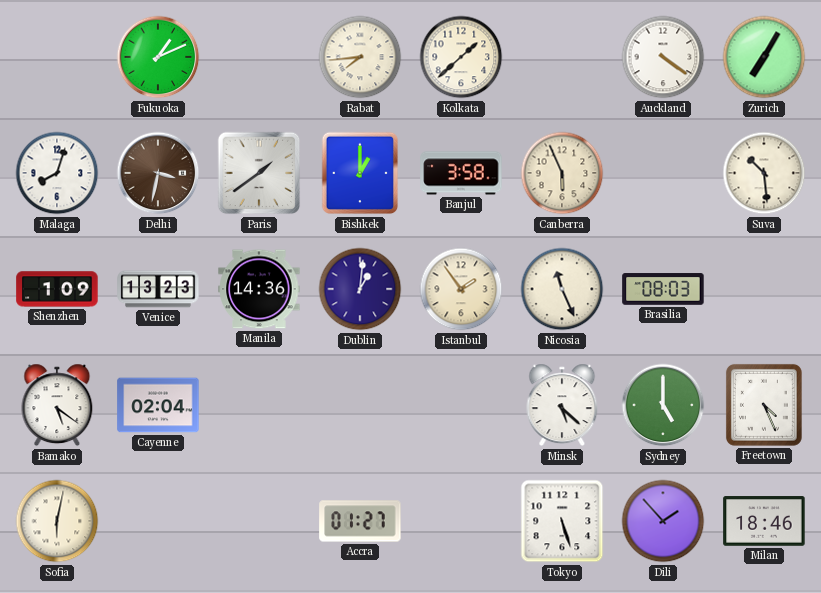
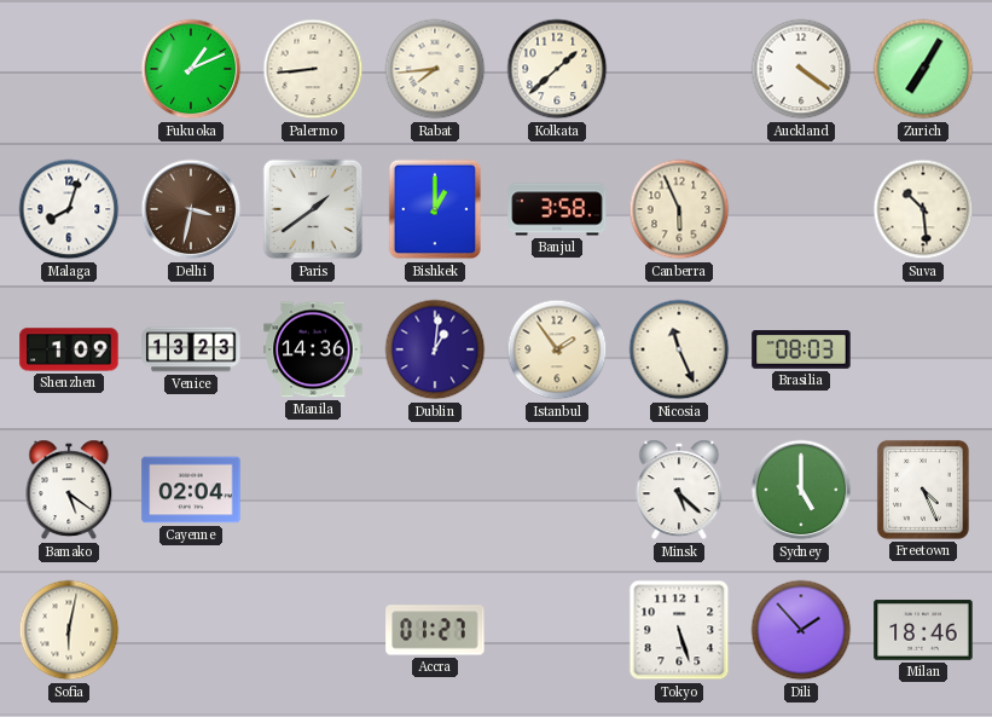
Palermo: none -> 8:44
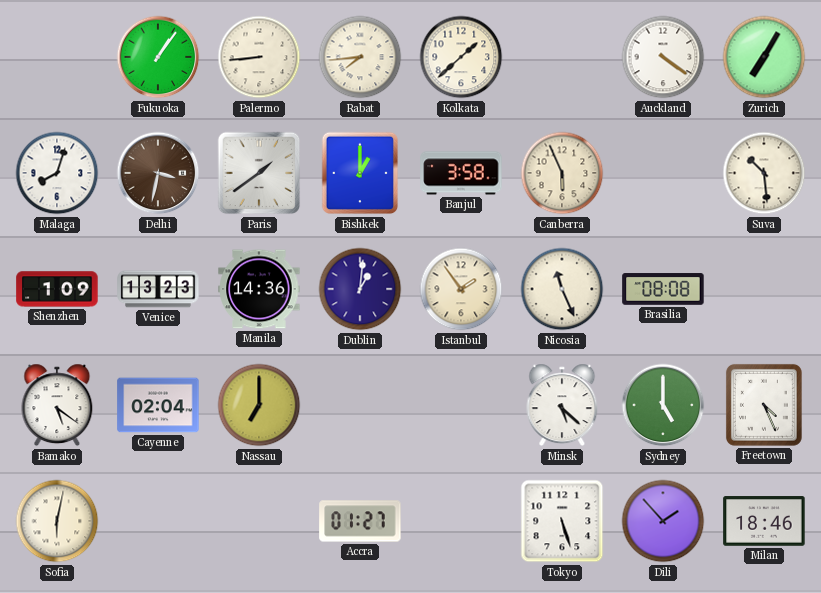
Fukuoka: 1:11 -> 1:06
Brasilia: 08:03 -> 08:08
Nassau: none -> 7:00
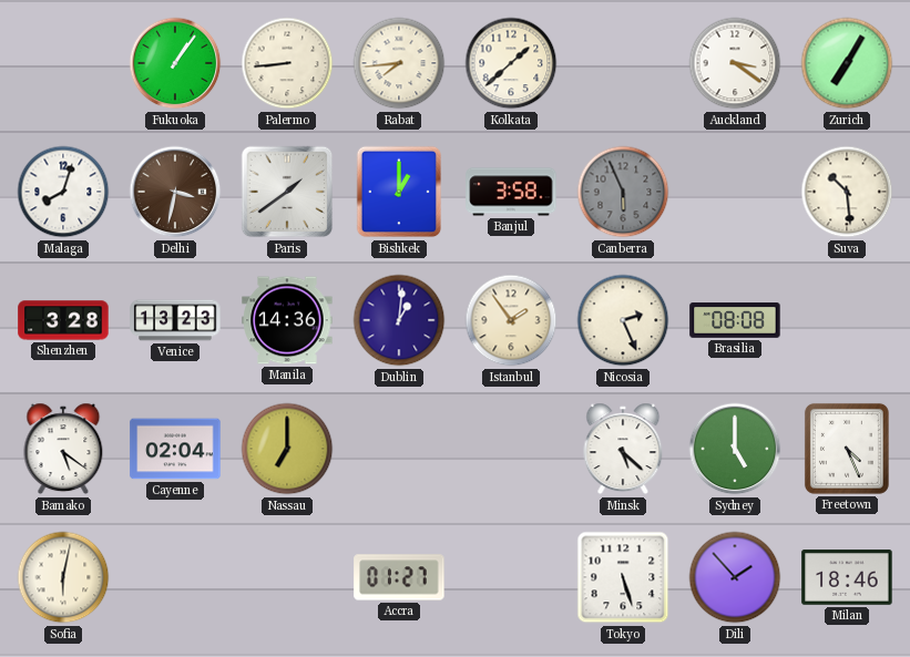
Auckland: 4:21 -> 3:21
Canberra dial: cream -> grey
Shenzhen: 1:09 -> 3:28
Nicosia: 11:26 -> 2:26
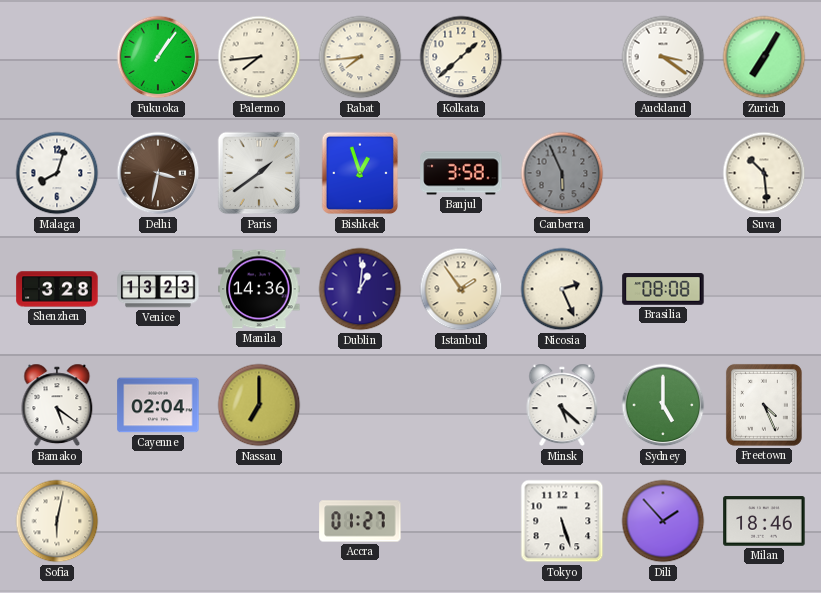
Palermo: 8:44 -> 7:44
Bishkek: 1:00 -> 12:57
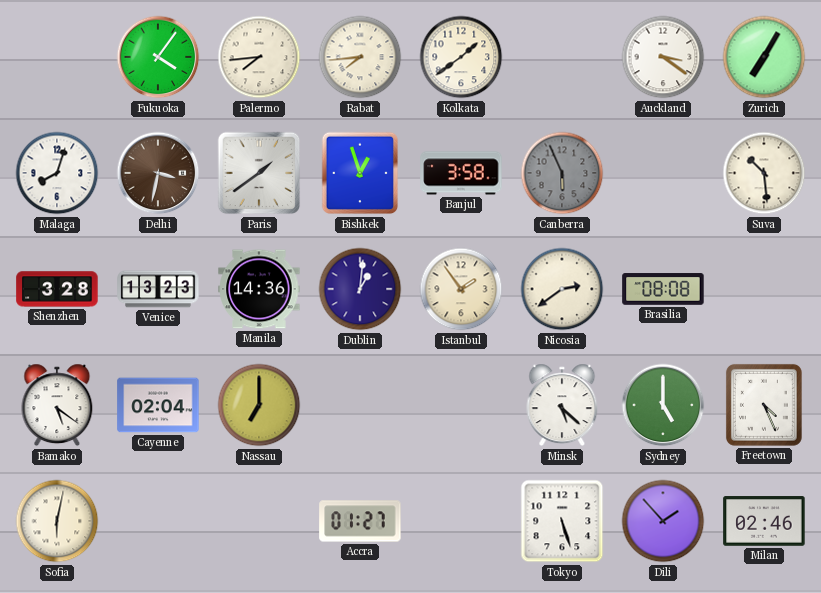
Fukuoka: 1:06 -> 4:06
Kolkata: 1:38 -> 1:39
Nicosia: 2:26 -> 2:39
Milan: 18:46 -> 02:46
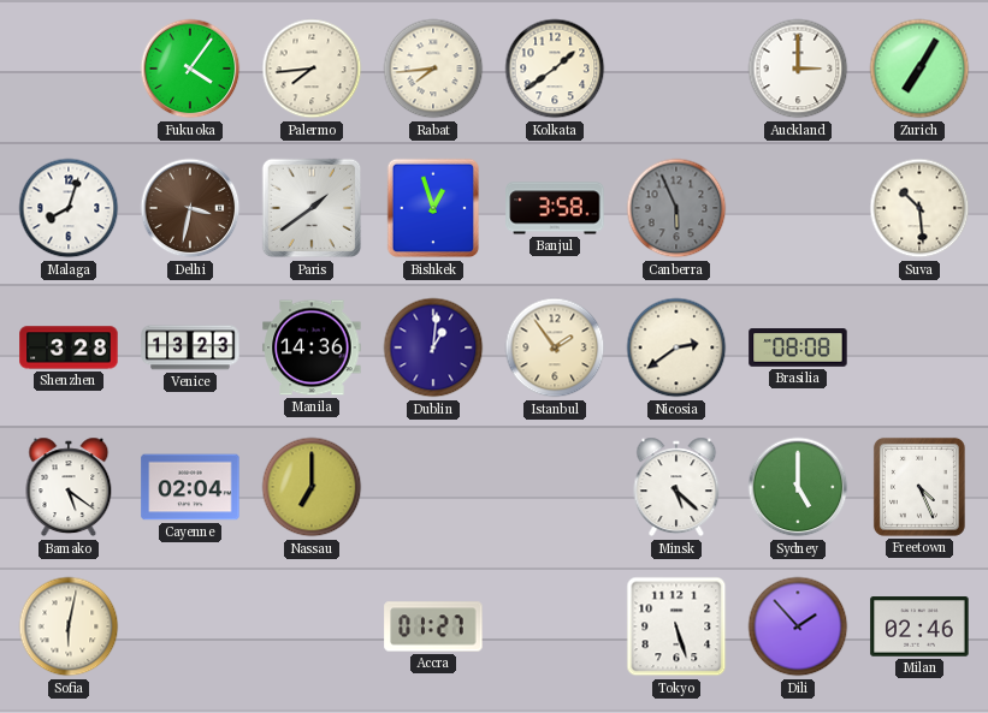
Auckland: 3:21 -> 3:00
